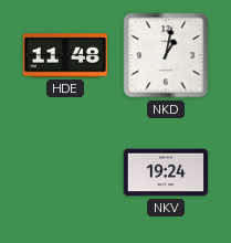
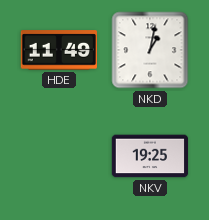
HDE: 11:48 -> 11:49
NKV: 19:24 -> 19:25
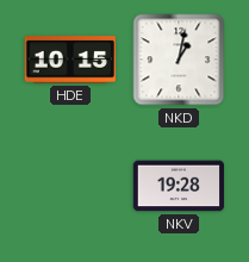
HDE: 11:49 -> 10:15
NKV: 19:25 -> 19:28
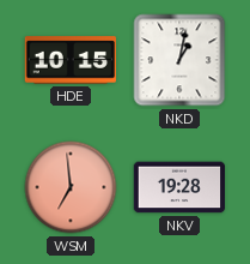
WSM: none -> 6:59
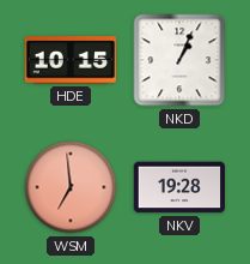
NKD: 1:02 -> 1:04
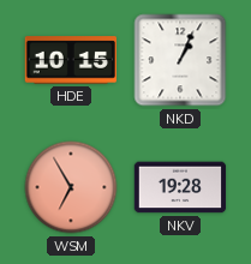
WSM: 6:59 -> 6:55
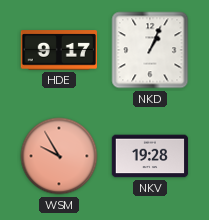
HDE: 10:15 -> 9:17
WSM: 6:55 -> 9:55
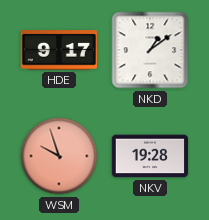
NKD: 1:04 -> 1:09
WSM: 9:55 -> 9:57
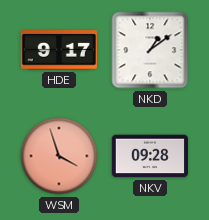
WSM: 9:57 -> 3:57
NKV: 19:28 -> 09:28
